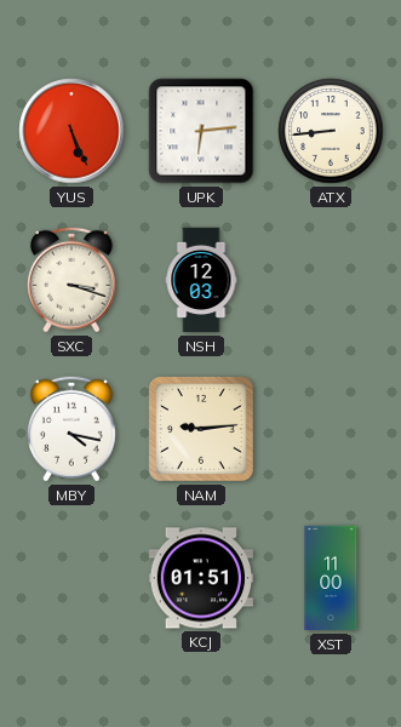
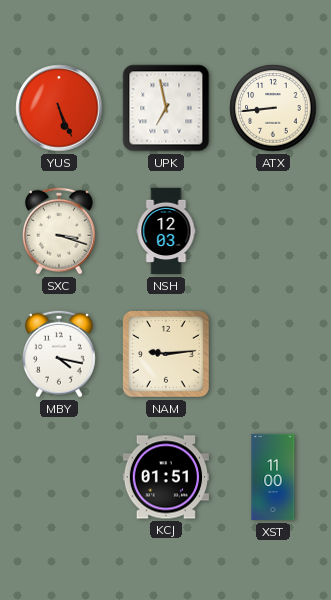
UPK: 6:14 -> 6:58
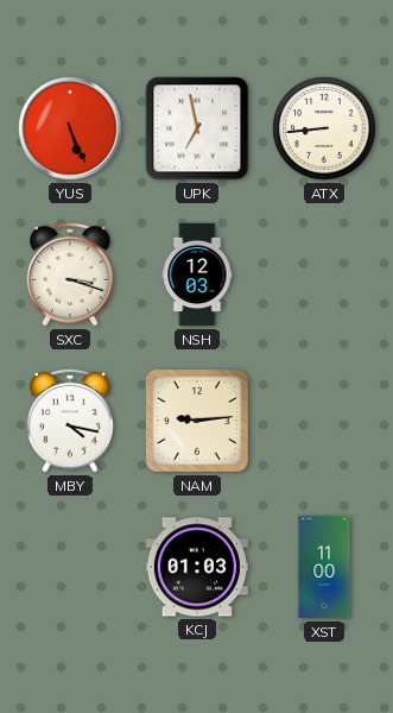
KCJ: 01:51 -> 01:03
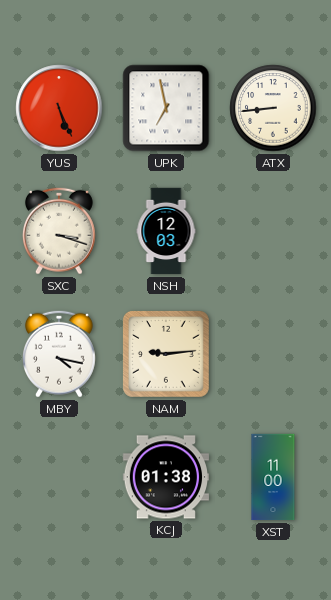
KCJ: 01:03 -> 01:38
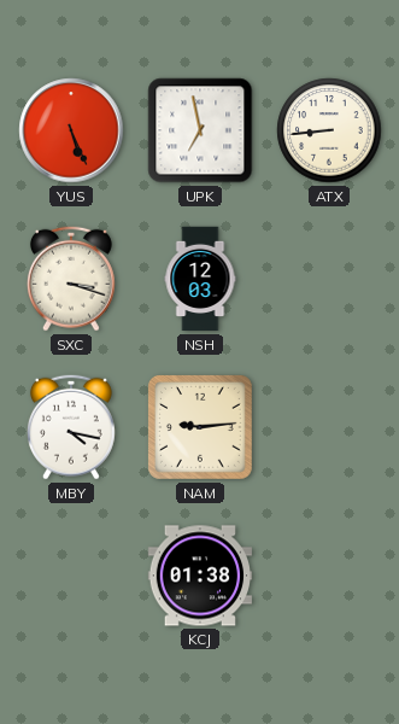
XST: 11:00 -> none
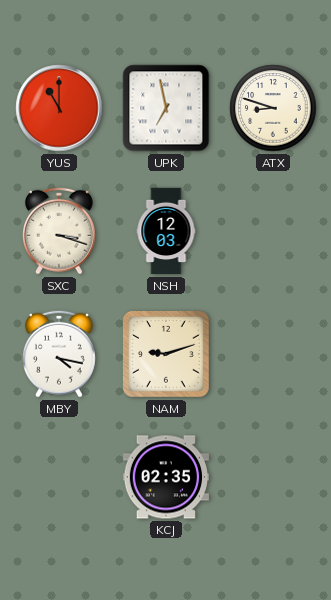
YUS: 5:26 -> 11:00
ATX: 8:44 -> 8:48
NAM: 9:14 -> 9:12
KCJ: 01:38 -> 02:35
